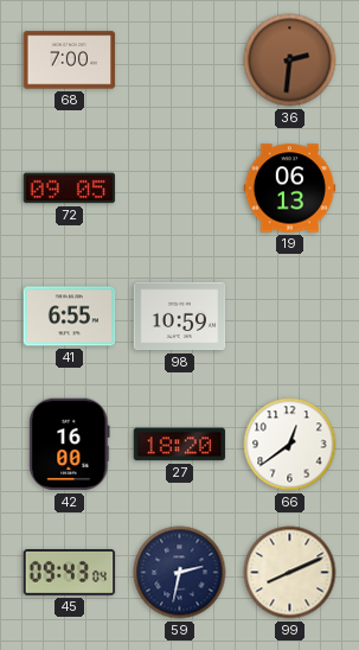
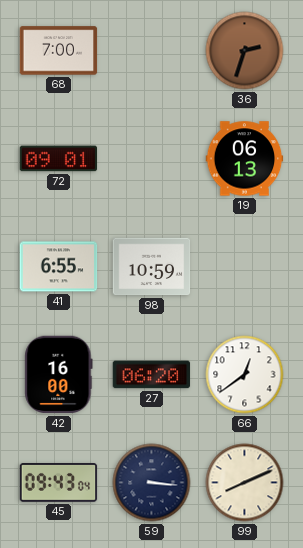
36: 2:31 -> 2:33
72: 09:05 -> 09:01
27: 18:20 -> 06:20
59: 2:32 -> 3:16
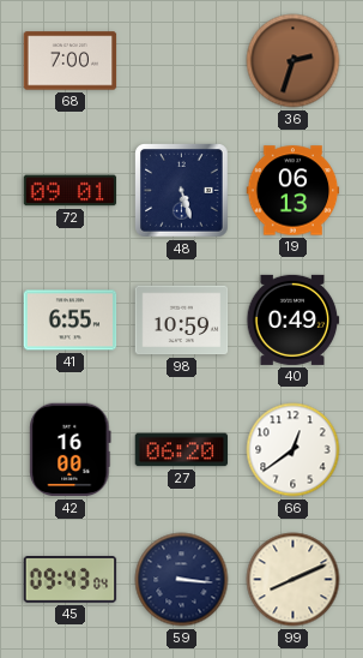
48: none -> 5:27
40: none -> 0:49
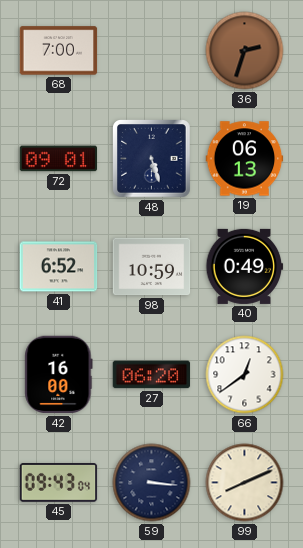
41: 6:55 -> 6:52
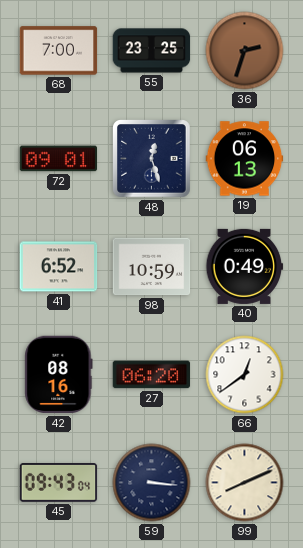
55: none -> 23:25
48: 5:27 -> 12:27
42: 16:00 -> 08:16
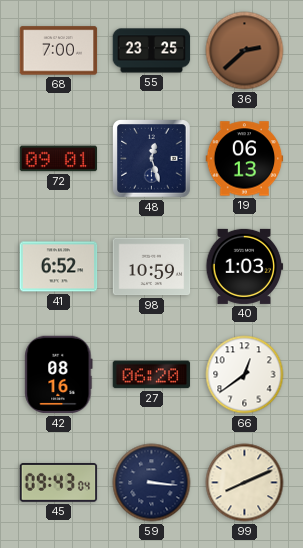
36: 2:33 -> 2:38
40: 0:49 -> 1:03
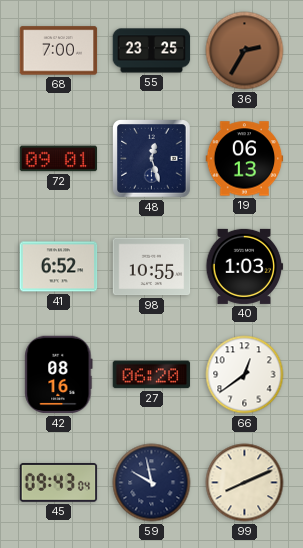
36: 2:38 -> 2:35
98: 10:59 -> 10:55
59: 3:16 -> 9:58
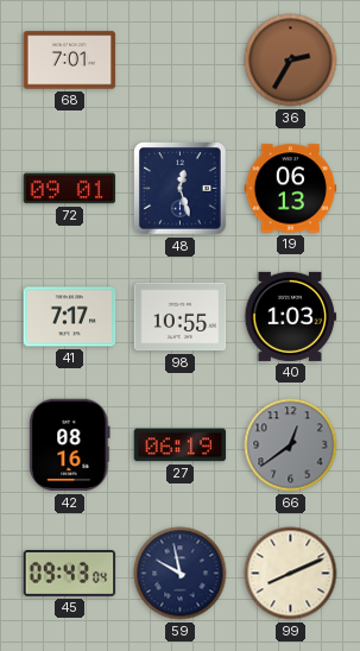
68: 7:00 -> 7:01
55: 23:25 -> none
41: 6:52 -> 7:17
27: 06:20 -> 06:19
66 dial: white -> grey
